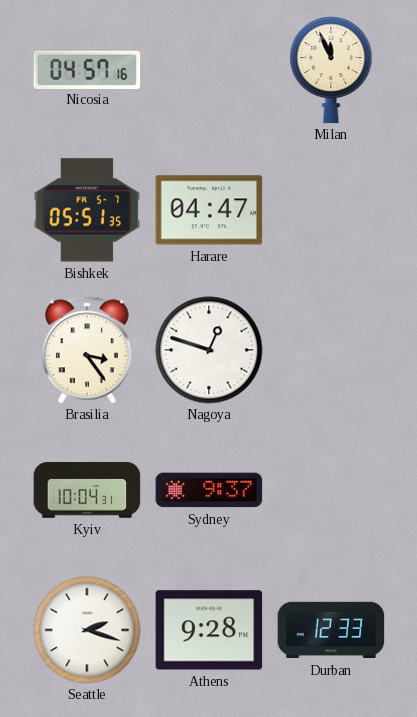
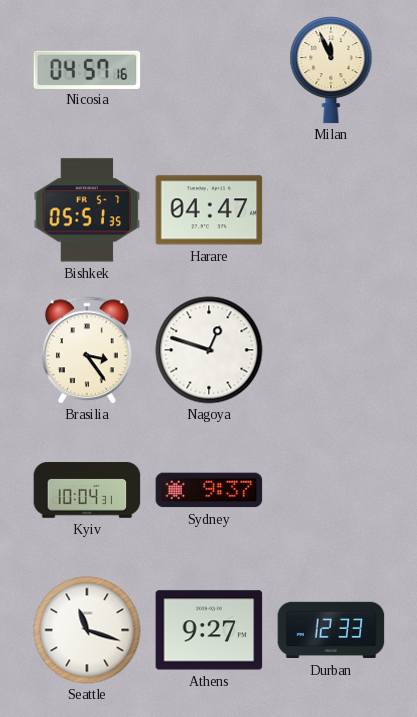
Seattle: 2:18 -> 11:18
Athens: 9:28 -> 9:27
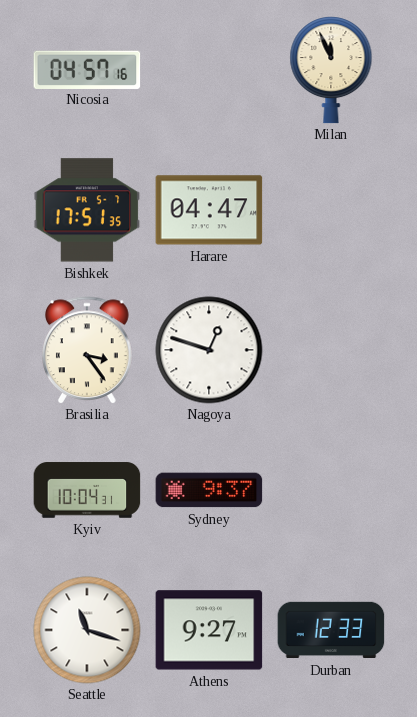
Bishkek: 05:51 -> 17:51
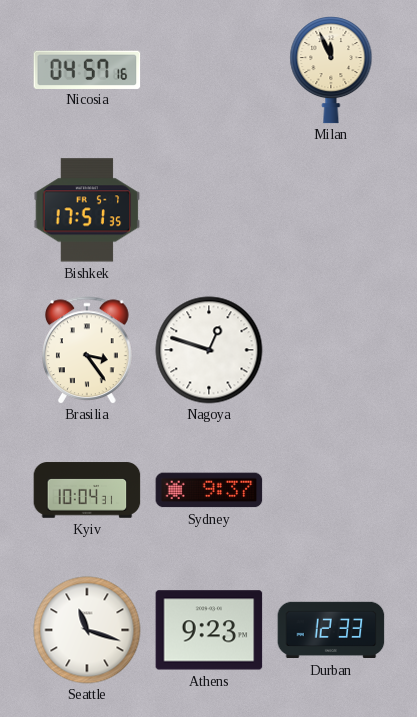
Harare: 04:47 -> none
Athens: 9:27 -> 9:23
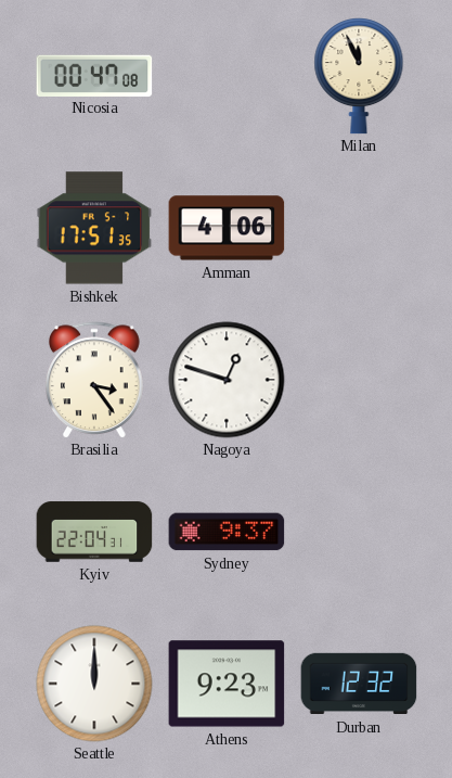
Nicosia: 04:57 -> 00:47
Amman: none -> 4:06
Kyiv: 10:04 -> 22:04
Seattle: 11:18 -> 12:00
Durban: 12:33 -> 12:32
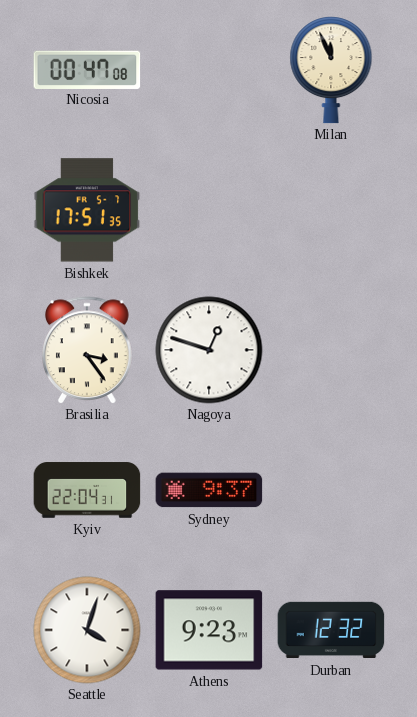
Amman: 4:06 -> none
Seattle: 12:00 -> 4:03
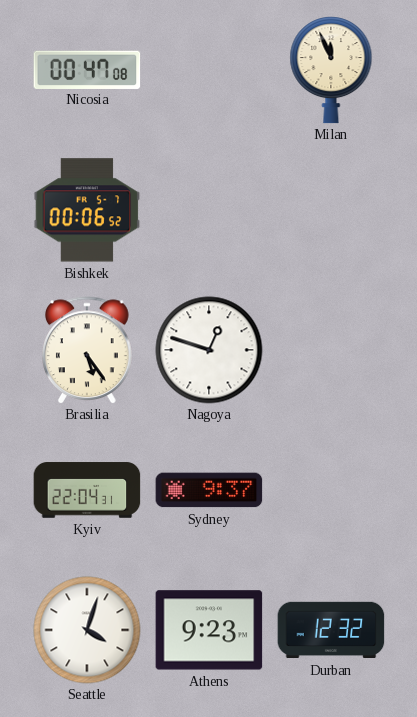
Bishkek: 17:51 -> 00:06
Brasilia: 3:24 -> 5:24
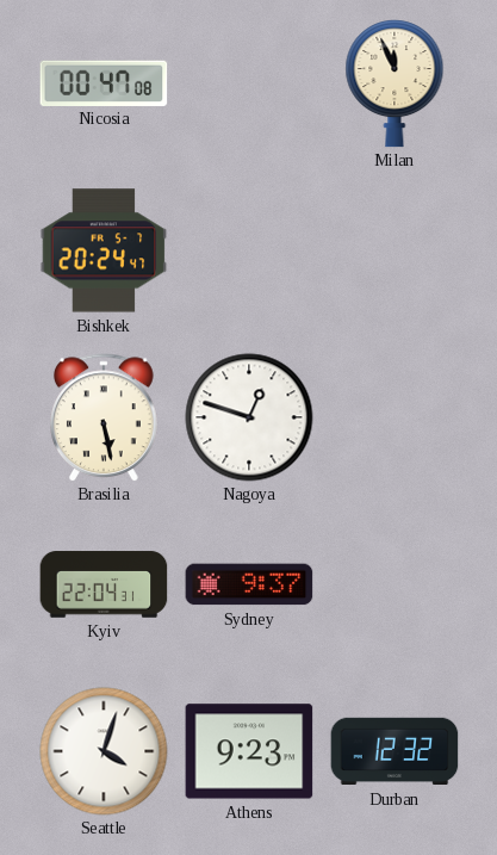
Bishkek: 00:06 -> 20:24
Brasilia: 5:24 -> 5:28
